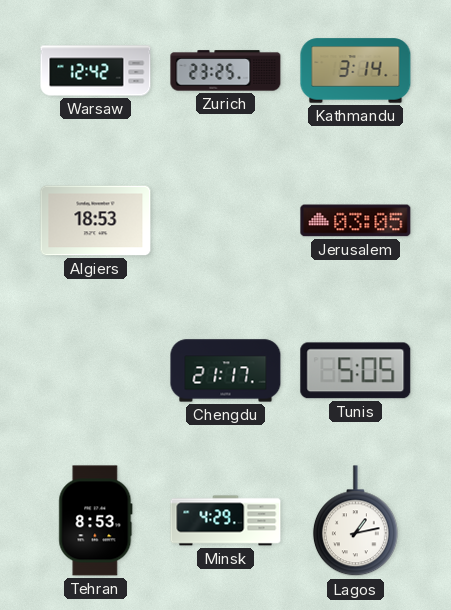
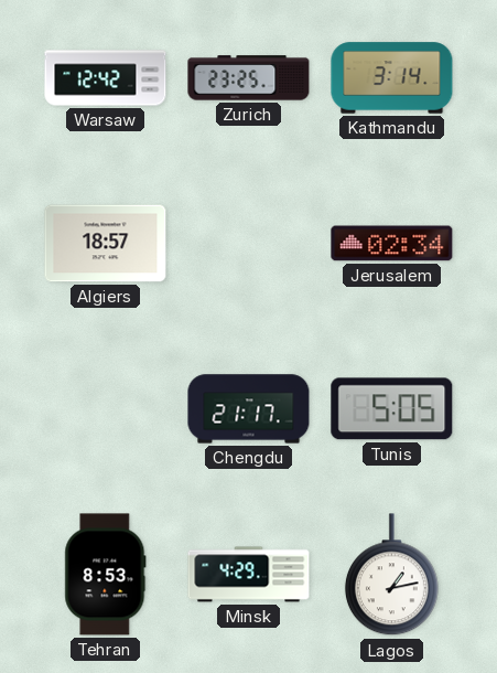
Algiers: 18:53 -> 18:57
Jerusalem: 03:05 -> 02:34
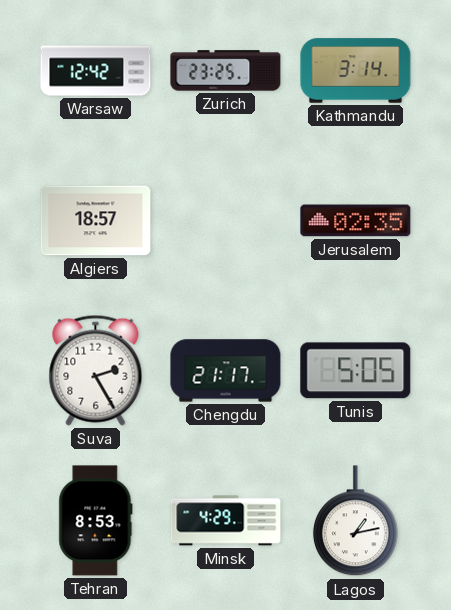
Jerusalem: 02:34 -> 02:35
Suva: none -> 2:25
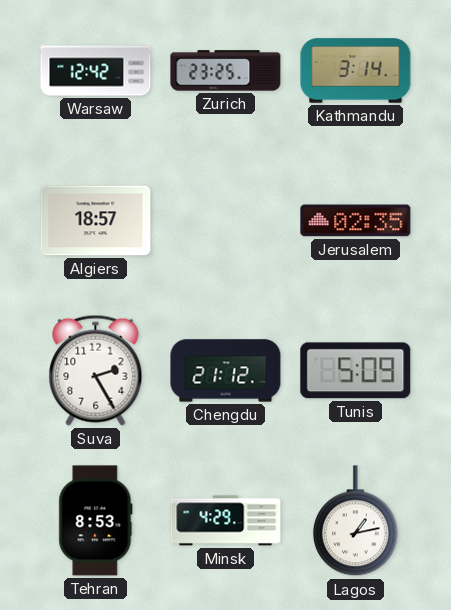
Chengdu: 21:17 -> 21:12
Tunis: 5:05 -> 5:09
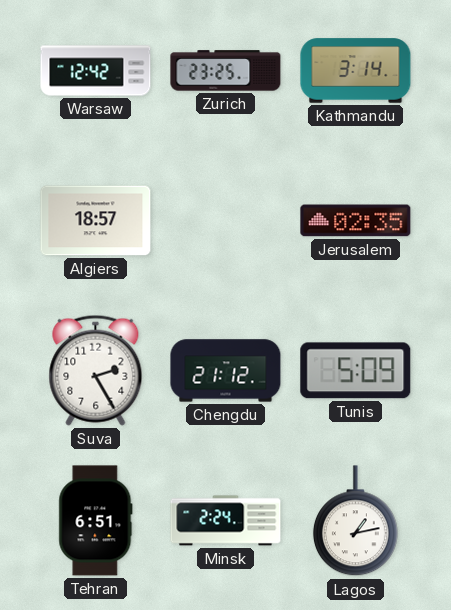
Tehran: 8:53 -> 6:51
Minsk: 4:29 -> 2:24
